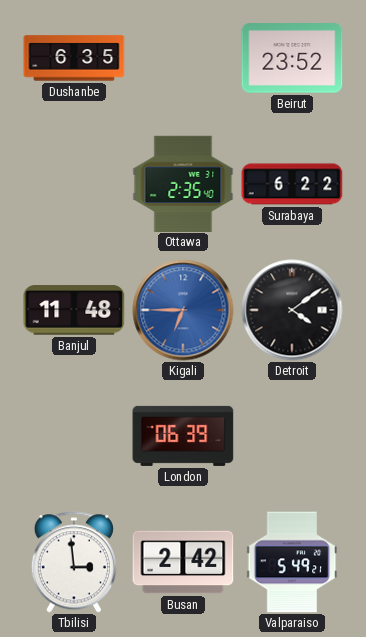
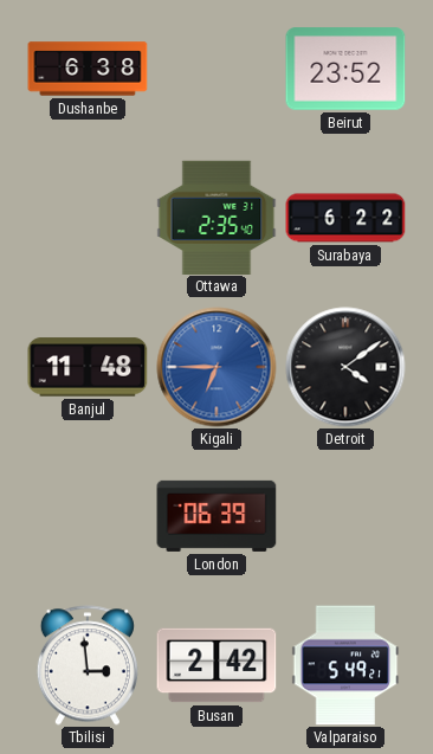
Dushanbe: 6:35 -> 6:38
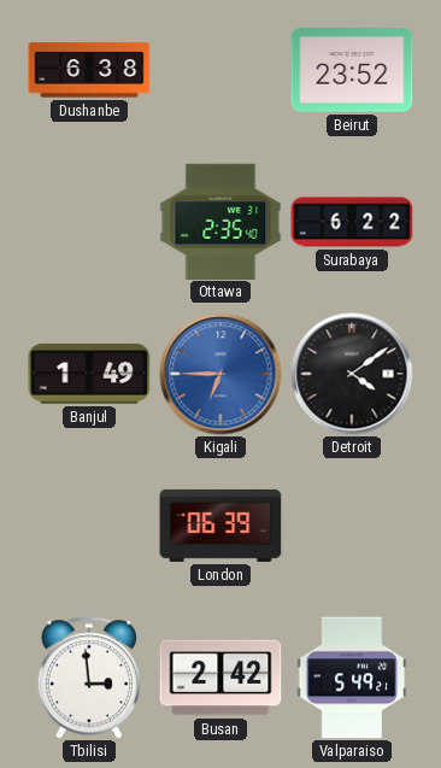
Banjul: 11:48 -> 1:49
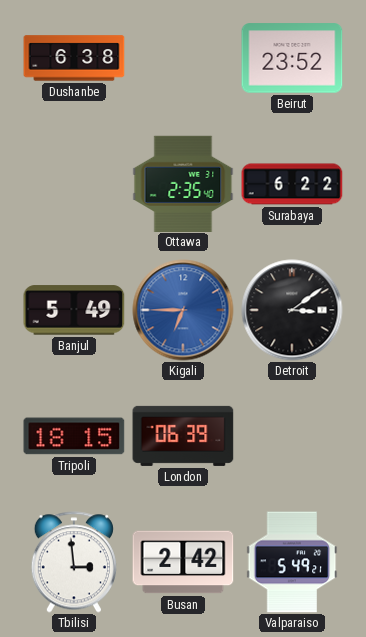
Banjul: 1:49 -> 5:49
Detroit: 4:09 -> 3:09
Tripoli: none -> 18:15
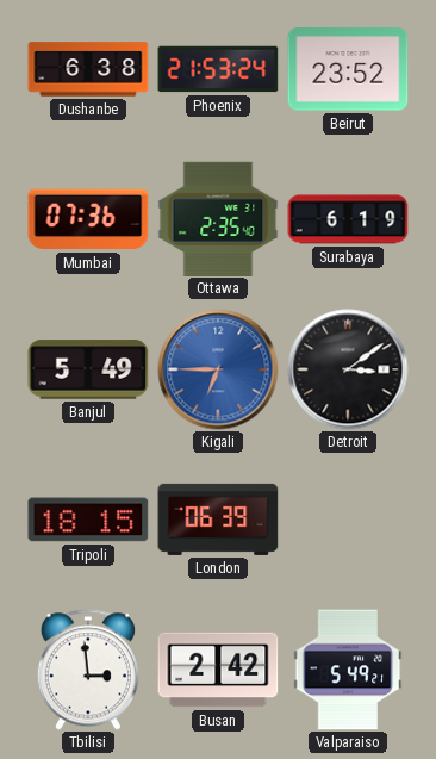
Phoenix: none -> 21:53
Mumbai: none -> 07:36
Surabaya: 6:22 -> 6:19
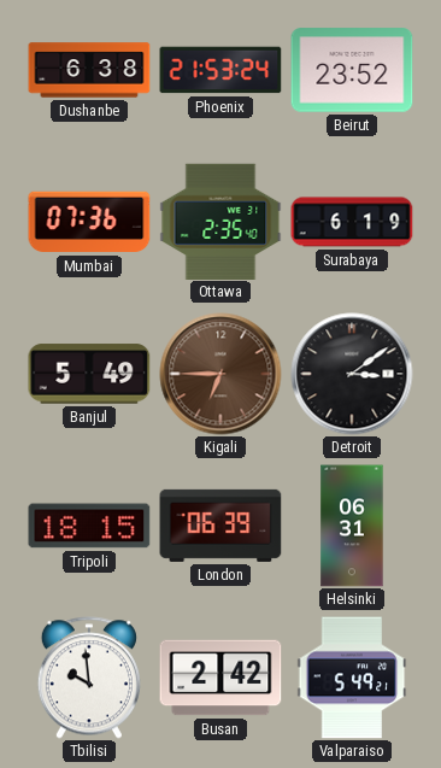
Kigali dial: blue -> brown
Helsinki: none -> 06:31
Tbilisi: 2:59 -> 9:59
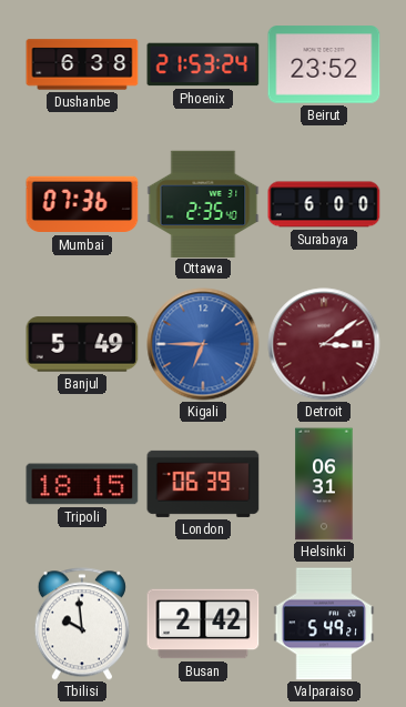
Surabaya: 6:19 -> 6:00
Kigali dial: brown -> blue
Detroit dial: black -> burgundy
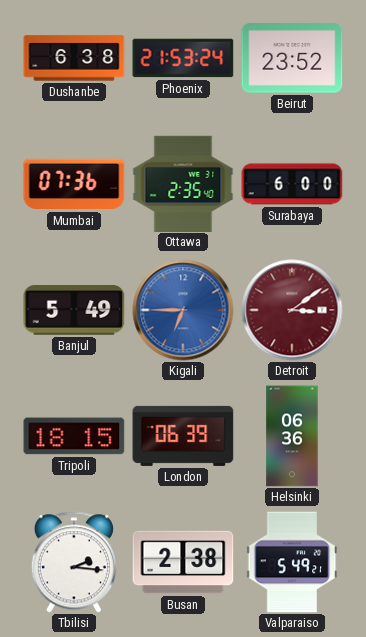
Helsinki: 06:31 -> 06:36
Tbilisi: 9:59 -> 2:16
Busan: 2:42 -> 2:38
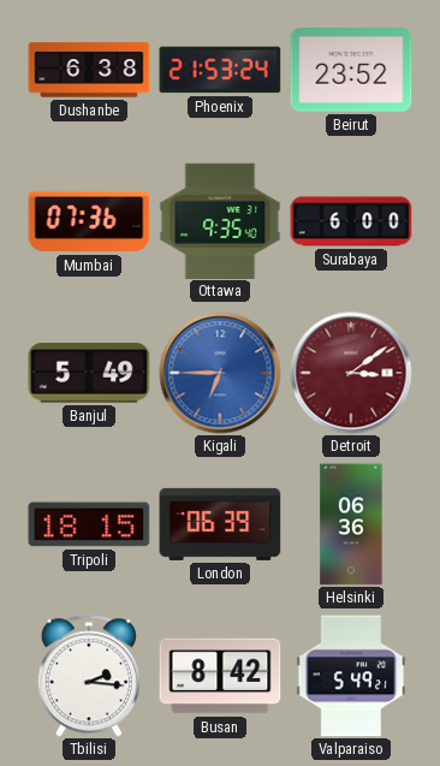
Ottawa: 2:35 -> 9:35
Busan: 2:38 -> 8:42
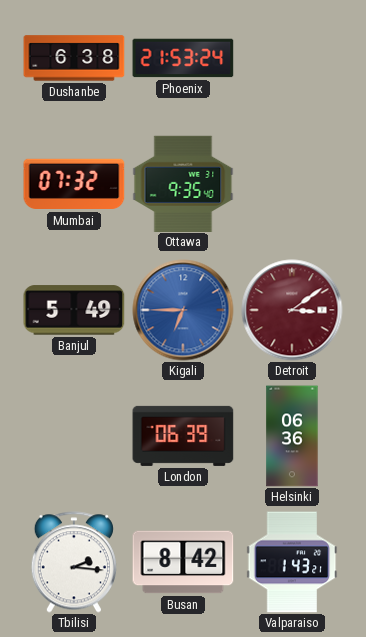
Beirut: 23:52 -> none
Mumbai: 07:36 -> 07:32
Surabaya: 6:00 -> none
Tripoli: 18:15 -> none
Valparaiso: 5:49 -> 1:43
